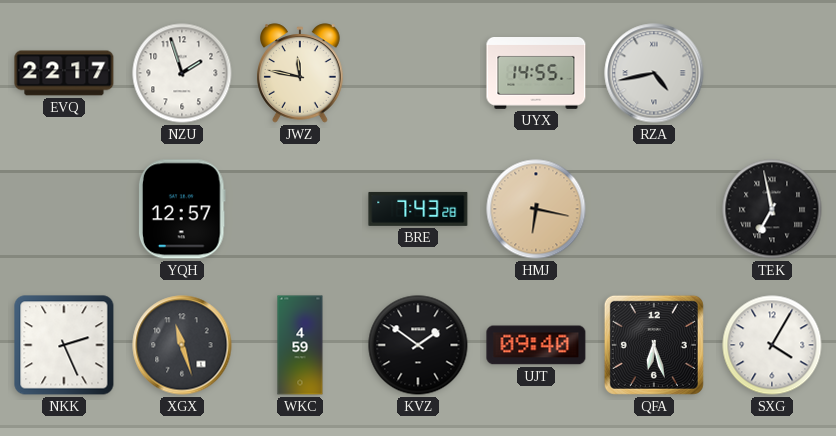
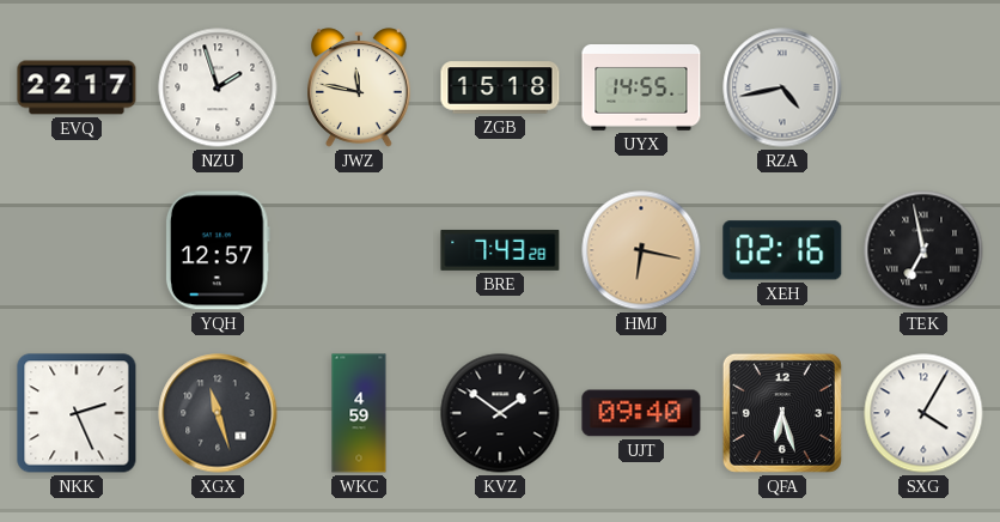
ZGB: none -> 15:18
XEH: none -> 02:16
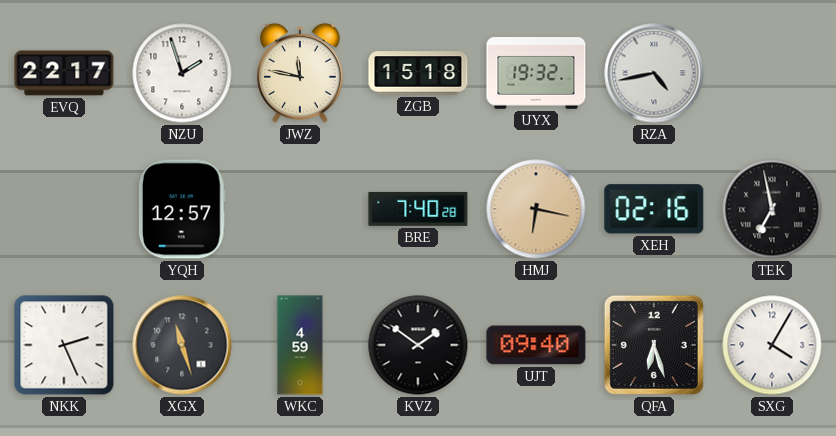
UYX: 14:55 -> 19:32
BRE: 7:43 -> 7:40
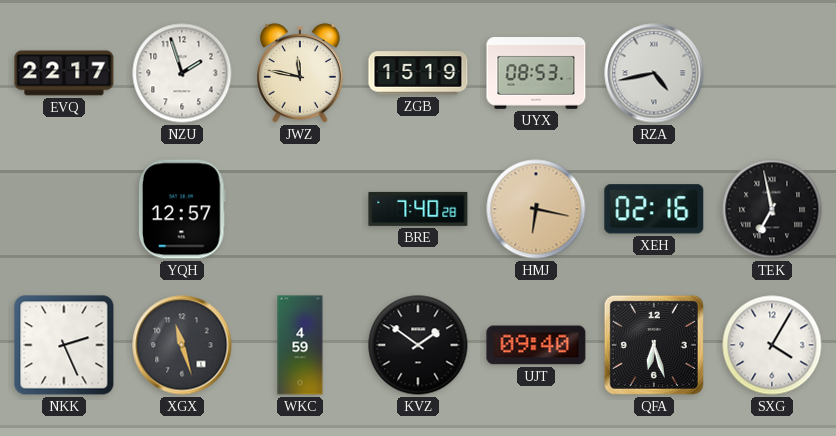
ZGB: 15:18 -> 15:19
UYX: 19:32 -> 08:53
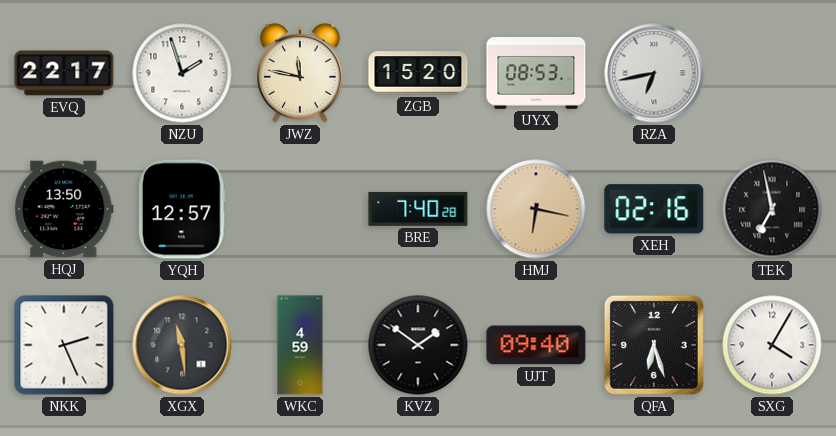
ZGB: 15:19 -> 15:20
RZA: 4:43 -> 6:43
HQJ: none -> 13:50
XGX: 11:27 -> 11:29
